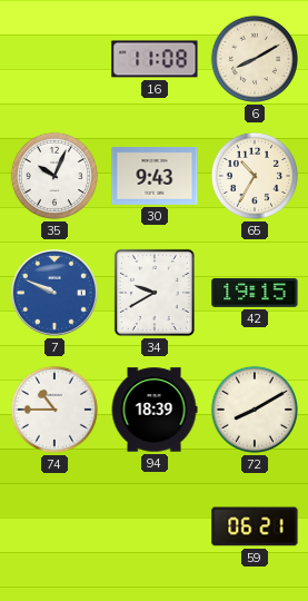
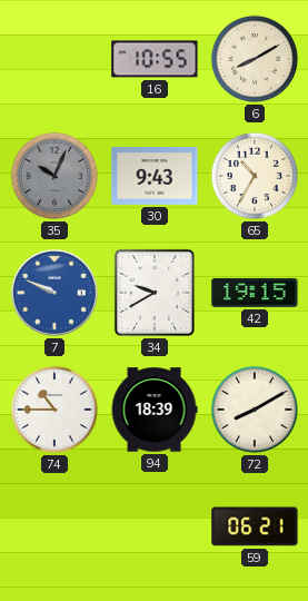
16: 11:08 -> 10:55
35 dial: white -> grey
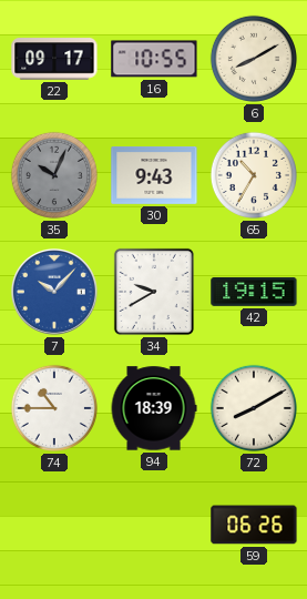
22: none -> 09:17
7: 9:49 -> 10:07
59: 06:21 -> 06:26
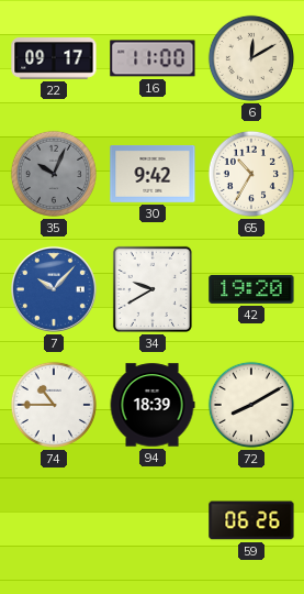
16: 10:55 -> 11:00
6: 8:10 -> 12:10
30: 9:43 -> 9:42
42: 19:15 -> 19:20
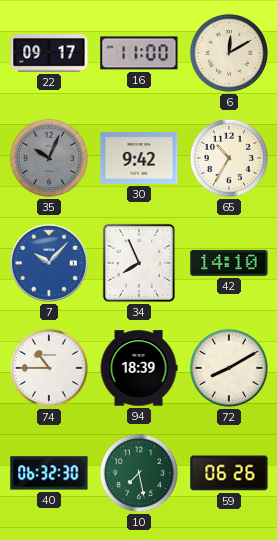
34: 9:40 -> 7:56
42: 19:20 -> 14:10
40: none -> 06:32
10: none -> 7:28
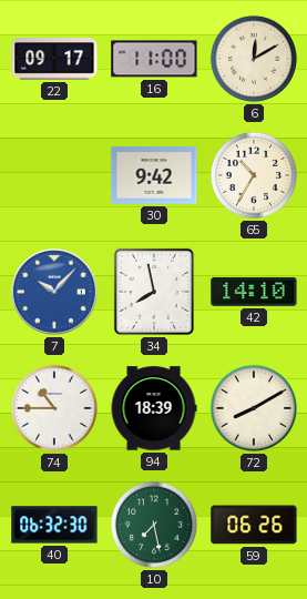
35: 10:04 -> none
34: 7:56 -> 7:58
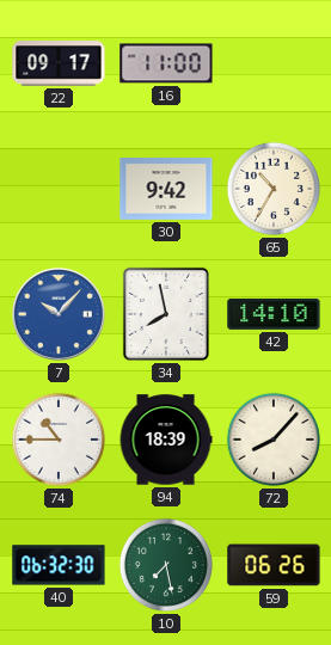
6: 12:10 -> none
72: 8:10 -> 8:07
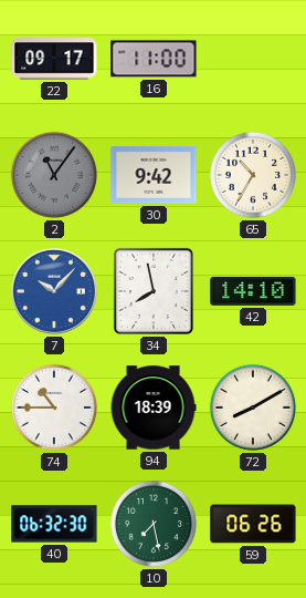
2: none -> 11:06
72: 8:07 -> 8:10
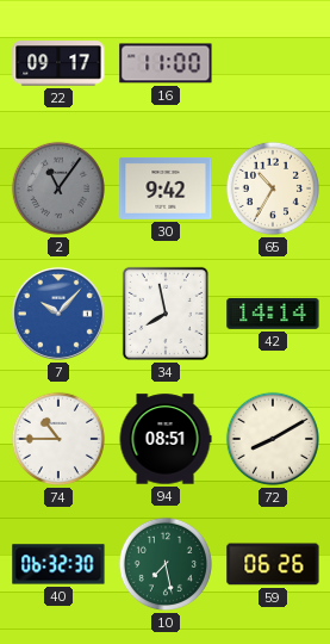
42: 14:10 -> 14:14
94: 18:39 -> 08:51
